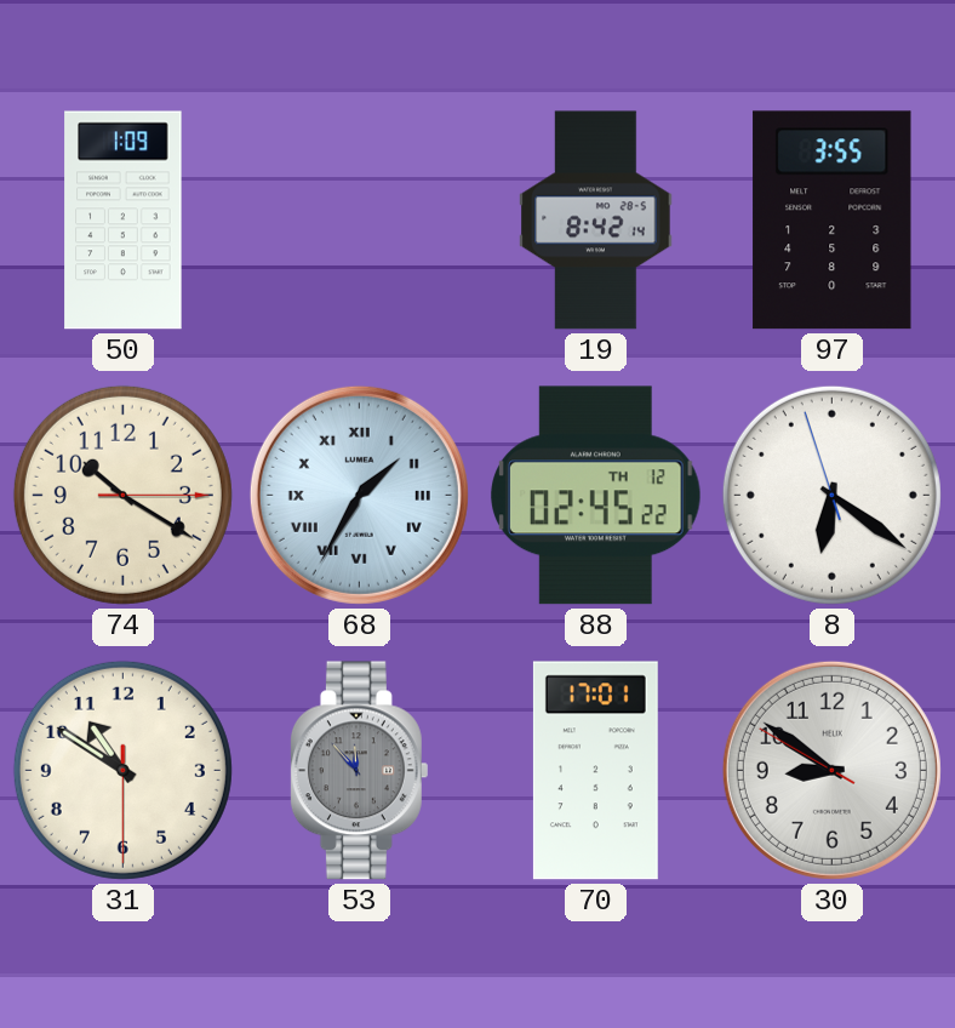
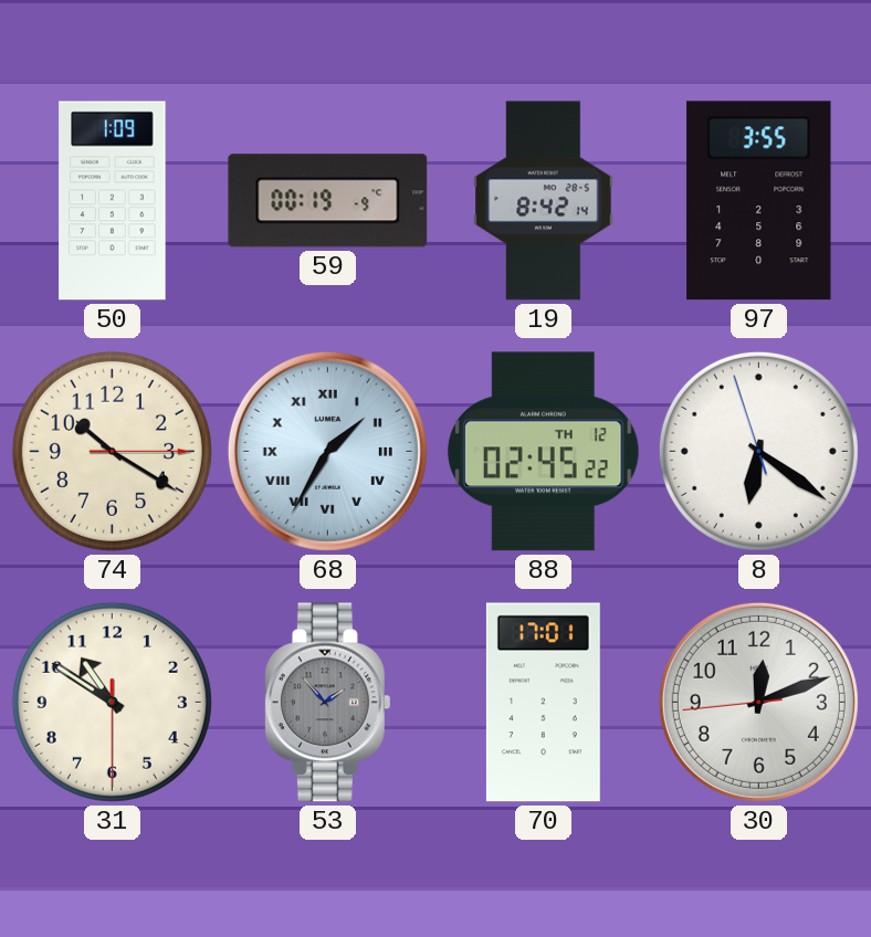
59: none -> 00:19
53: 11:53 -> 1:53
30: 8:50 -> 12:11
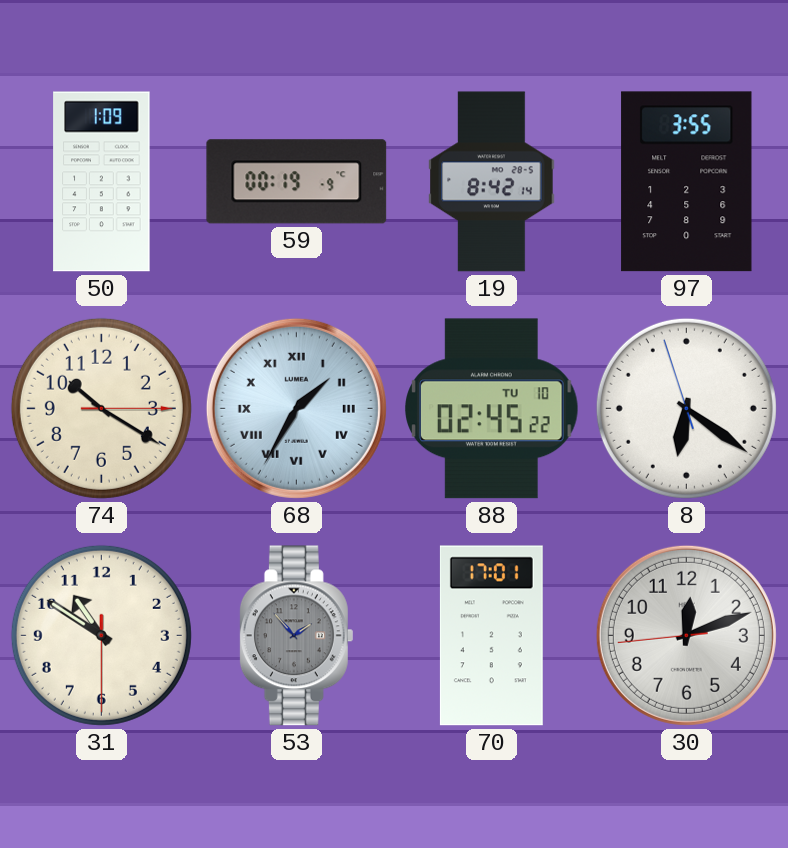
88 date: TH 12 -> TU 10
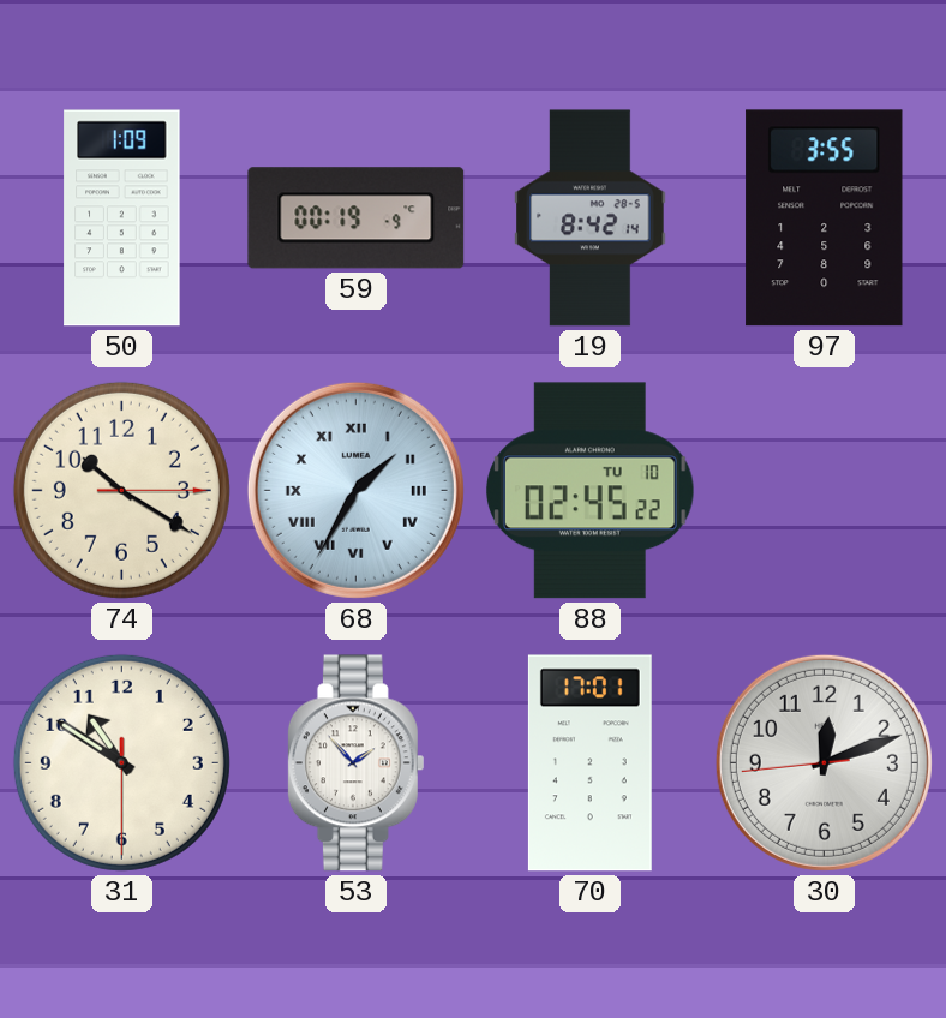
8: 6:20 -> none
53 dial: grey -> white
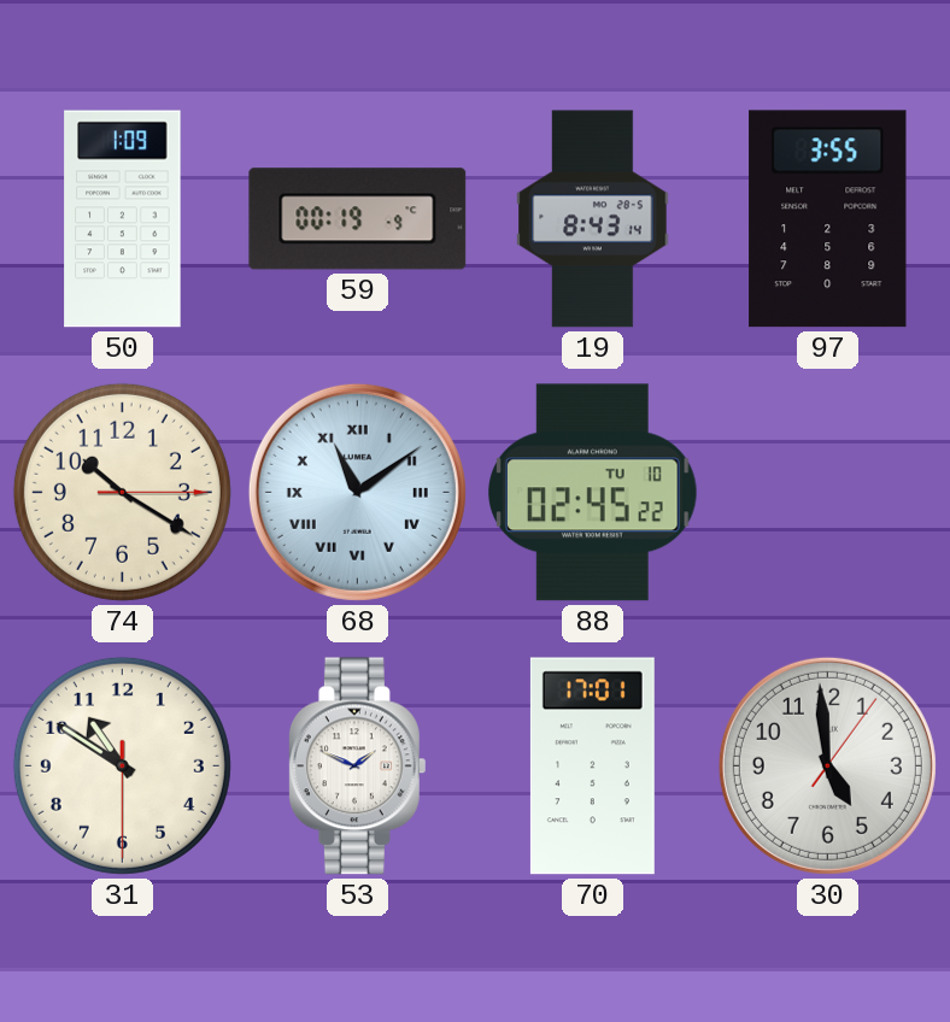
19: 8:42 -> 8:43
68: 1:35 -> 11:09
53: 1:53 -> 1:49
30: 12:11 -> 4:59
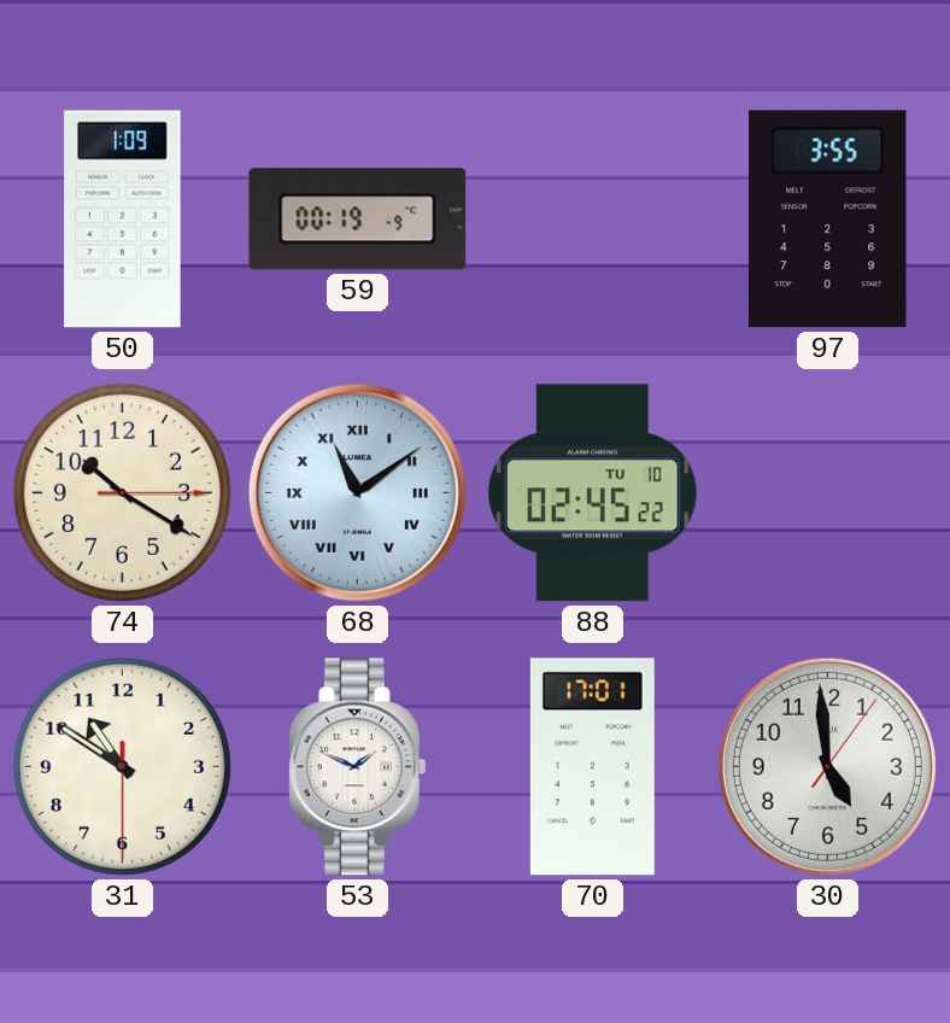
19: 8:43 -> none
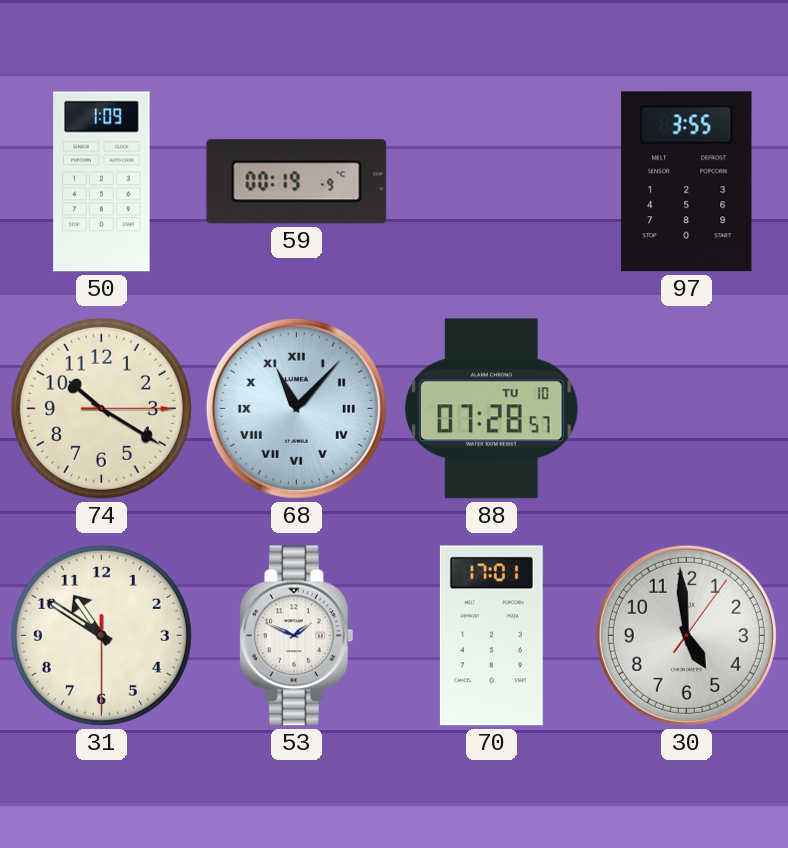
68: 11:09 -> 11:07
88: 02:45 -> 07:28
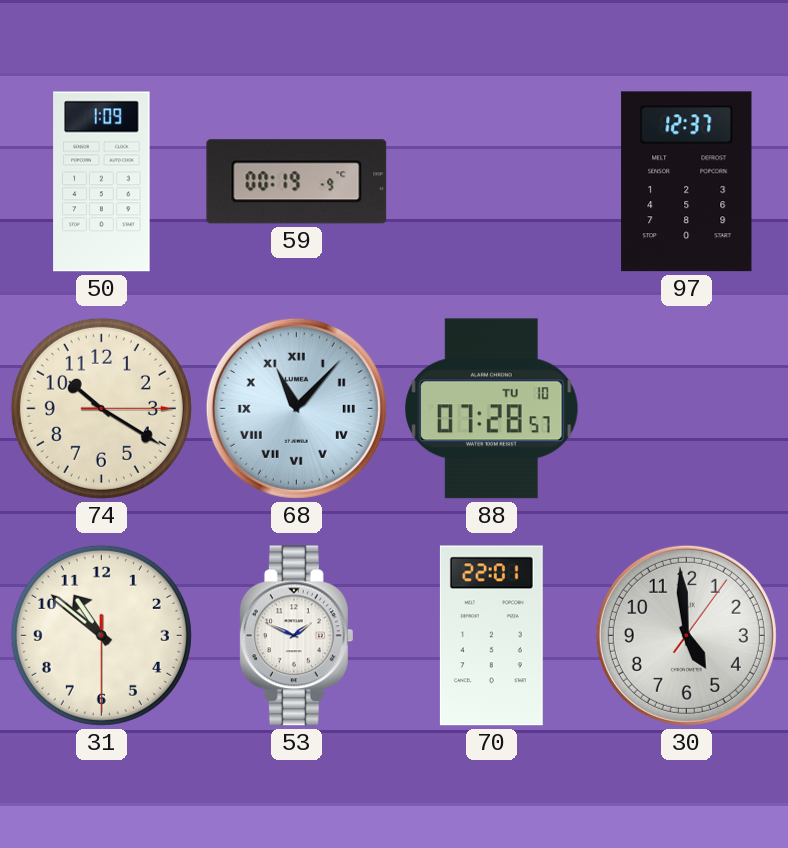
97: 3:55 -> 12:37
31: 10:50 -> 10:51
70: 17:01 -> 22:01
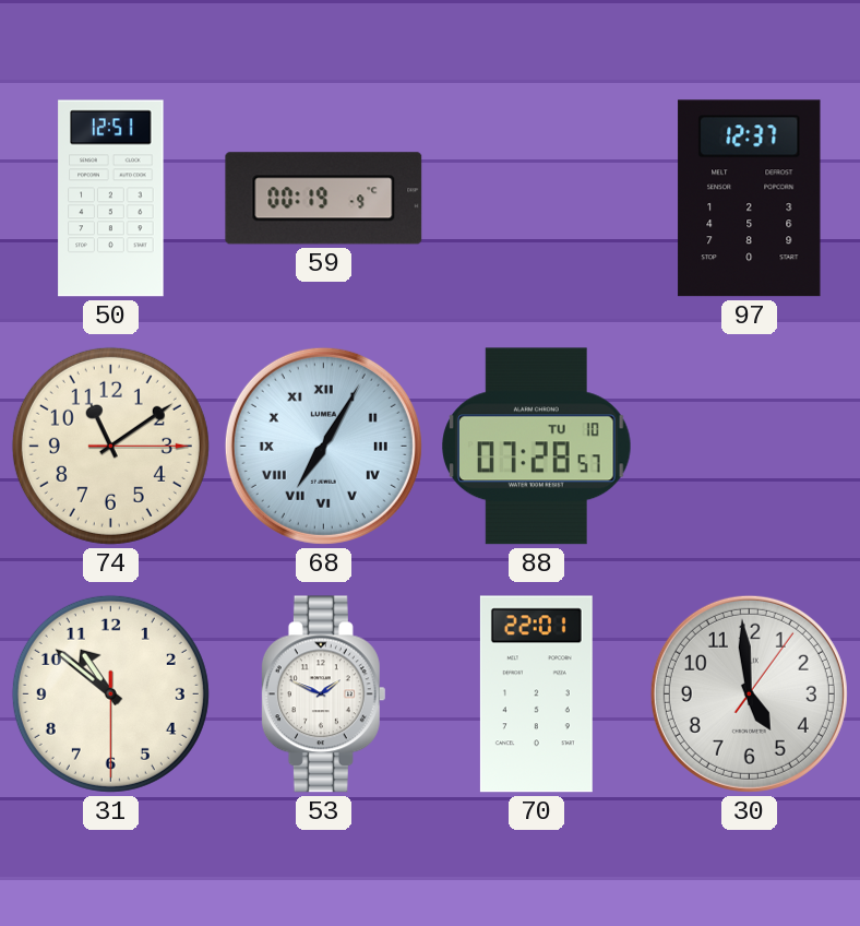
50: 1:09 -> 12:51
74: 10:20 -> 11:09
68: 11:07 -> 7:05
